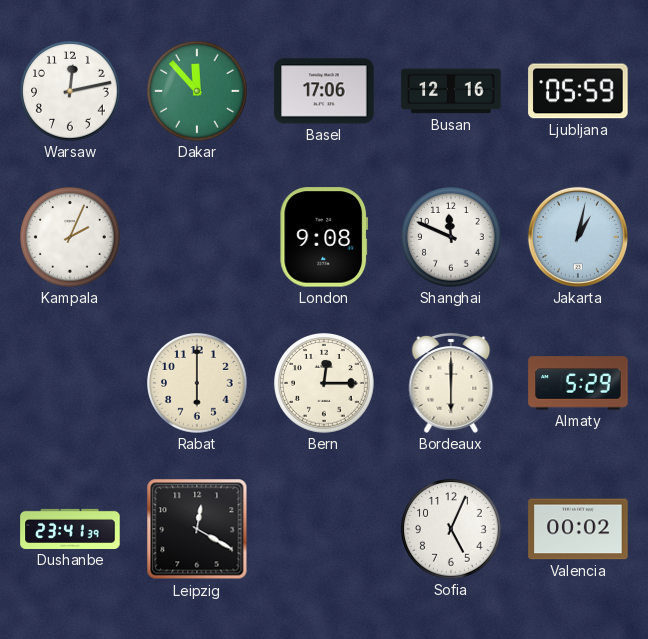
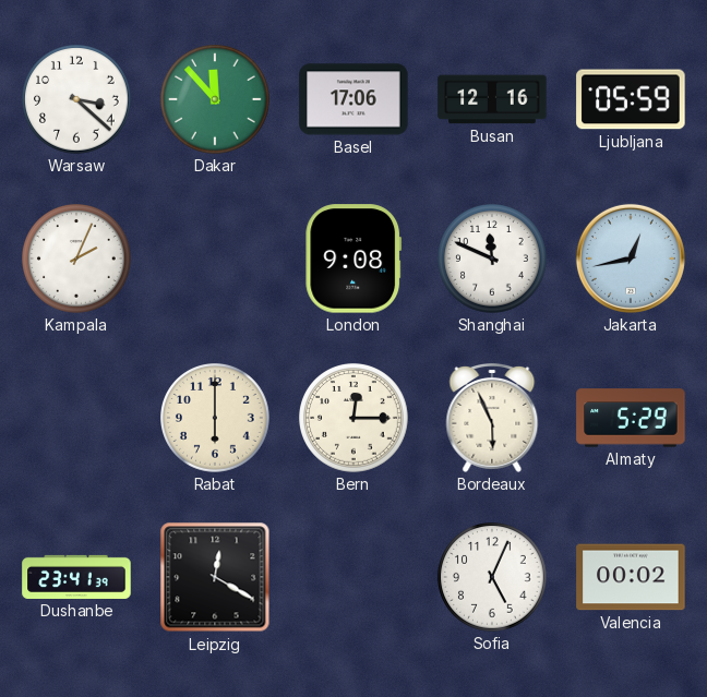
Warsaw: 12:13 -> 3:22
Jakarta: 1:02 -> 12:43
Bordeaux: 6:00 -> 5:56
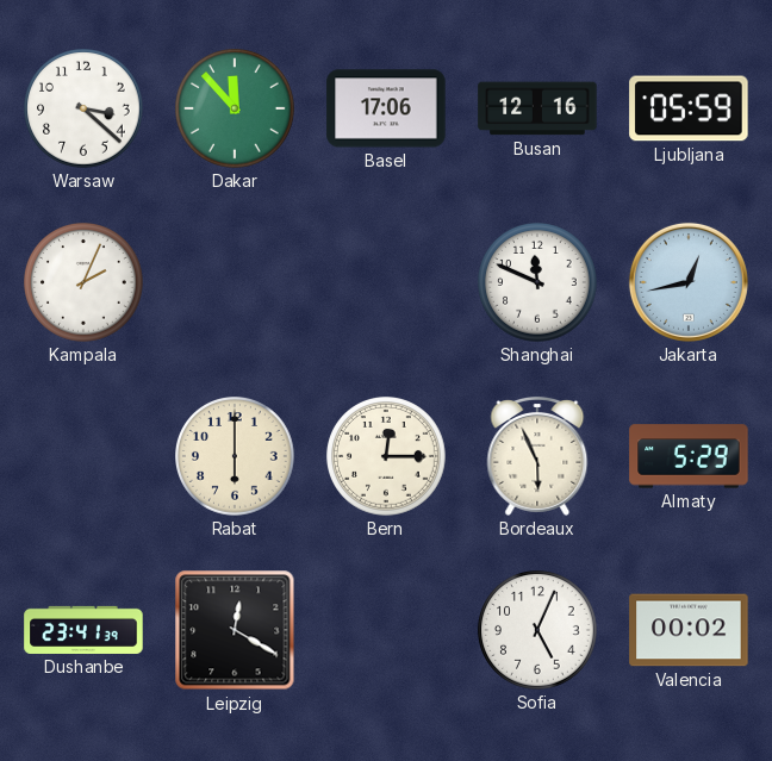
London: 9:08 -> none
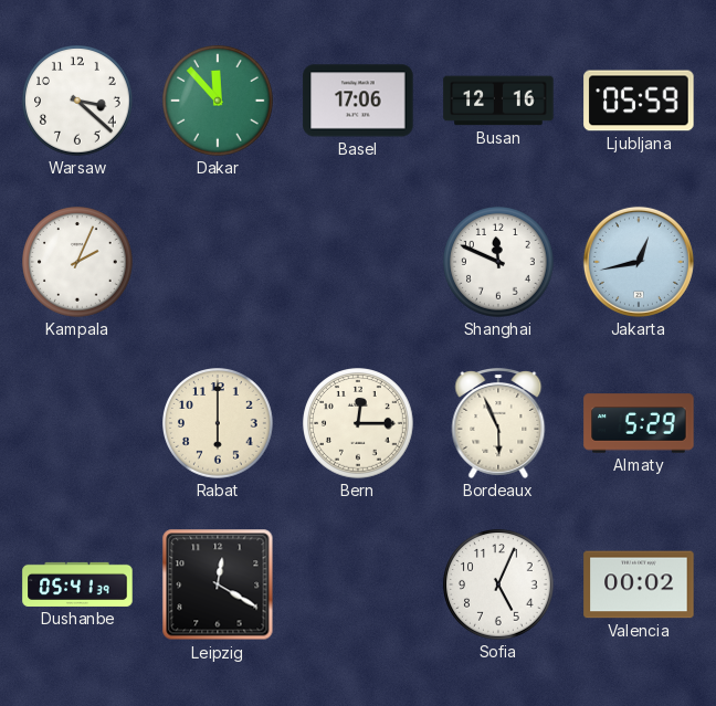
Dushanbe: 23:41 -> 05:41
